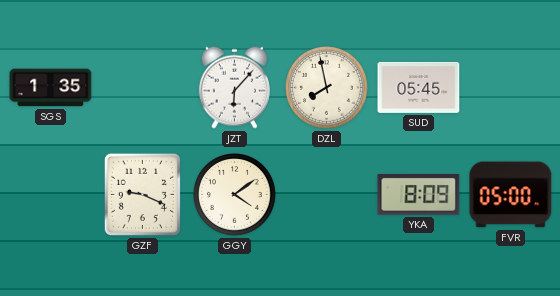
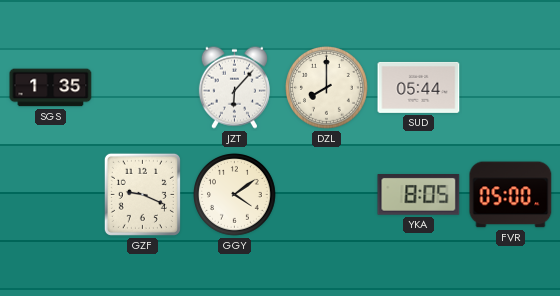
DZL: 7:58 -> 8:00
SUD: 05:45 -> 05:44
YKA: 8:09 -> 8:05
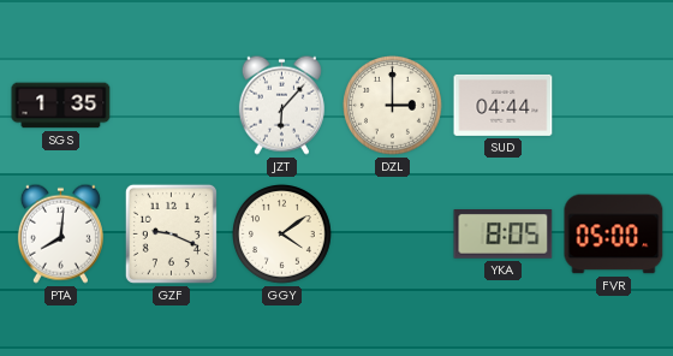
DZL: 8:00 -> 3:00
SUD: 05:44 -> 04:44
PTA: none -> 8:01
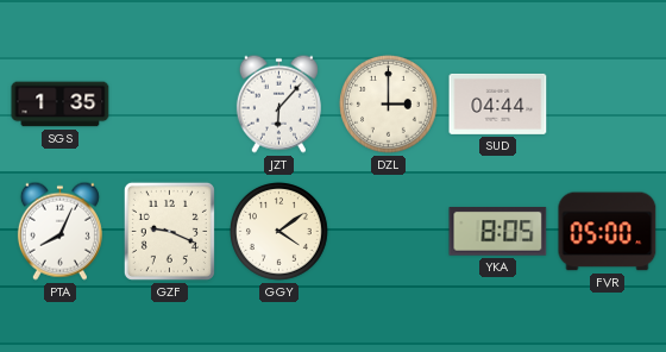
PTA: 8:01 -> 8:04
